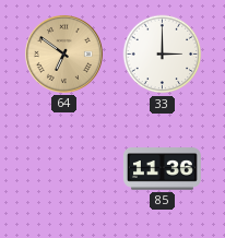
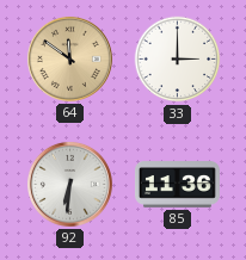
64: 6:51 -> 11:51
92: none -> 6:31
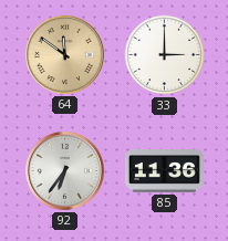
92: 6:31 -> 6:36
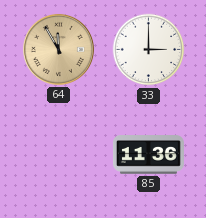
64: 11:51 -> 11:55
92: 6:36 -> none
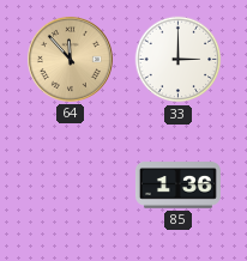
64: 11:55 -> 11:53
85: 11:36 -> 1:36
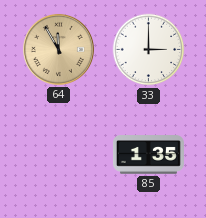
64: 11:53 -> 11:55
85: 1:36 -> 1:35
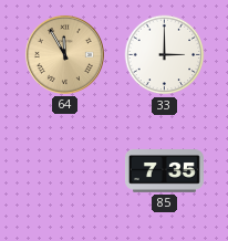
85: 1:35 -> 7:35
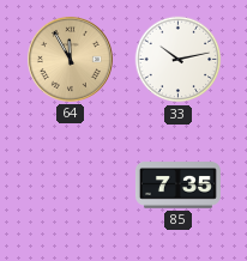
33: 3:00 -> 10:13
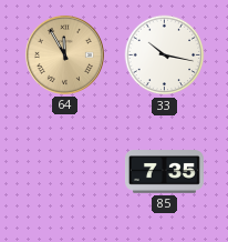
33: 10:13 -> 10:17
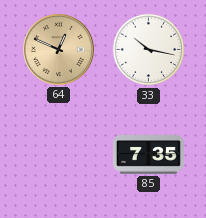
64: 11:55 -> 12:49
